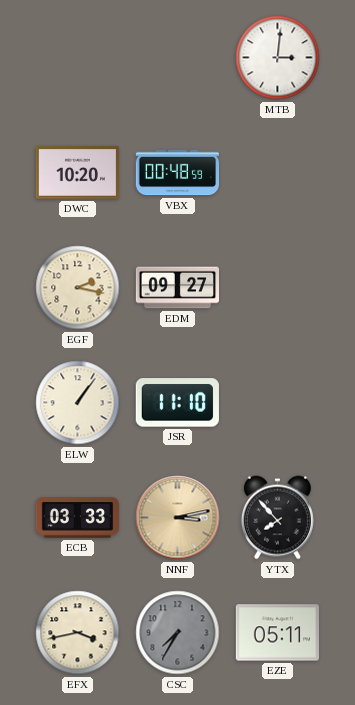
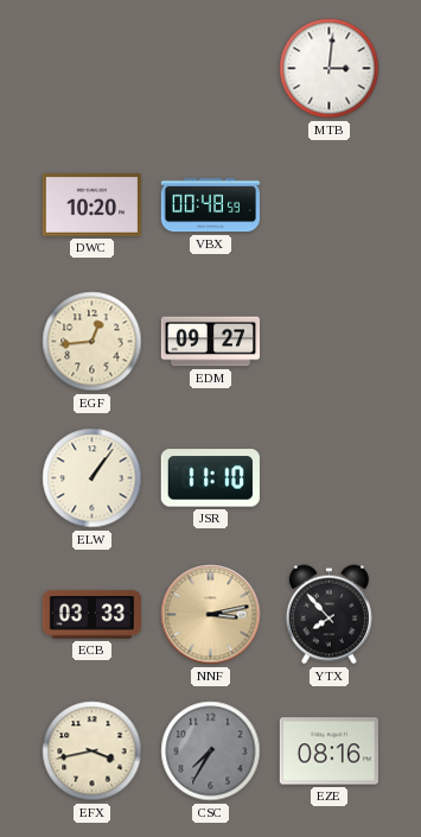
EGF: 2:17 -> 12:44
EZE: 05:11 -> 08:16
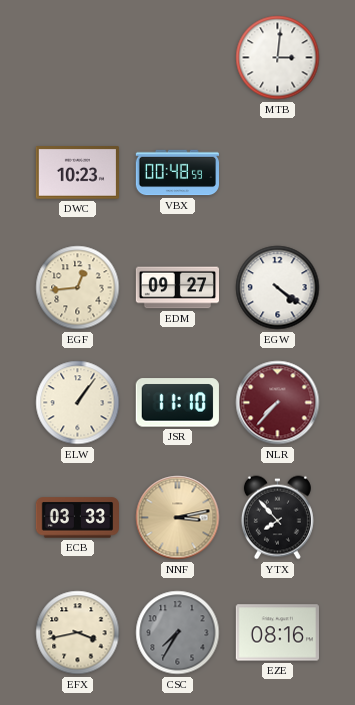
DWC: 10:20 -> 10:23
EGW: none -> 4:21
NLR: none -> 7:37
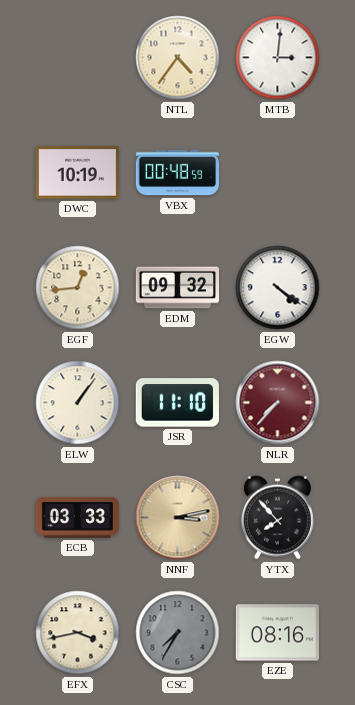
NTL: none -> 4:36
DWC: 10:23 -> 10:19
EDM: 09:27 -> 09:32
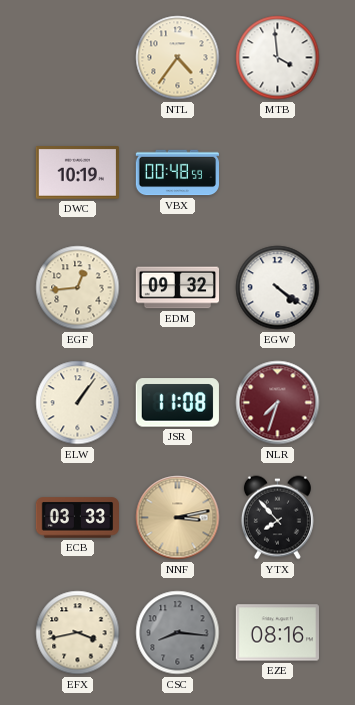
MTB: 3:01 -> 3:59
JSR: 11:10 -> 11:08
NLR: 7:37 -> 7:33
CSC: 7:35 -> 8:16
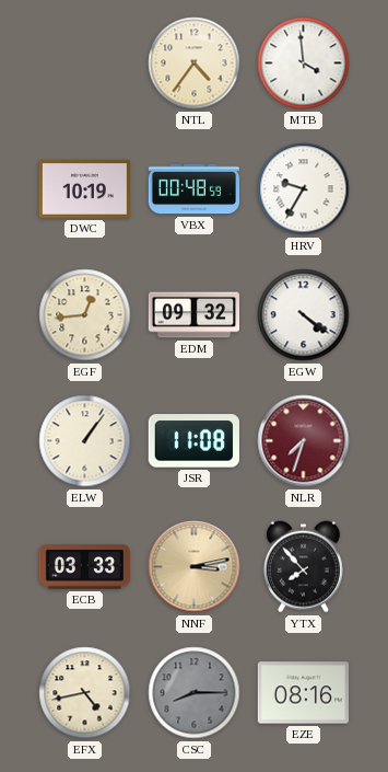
HRV: none -> 9:35
EFX: 3:43 -> 4:43
CSC: 8:16 -> 8:15
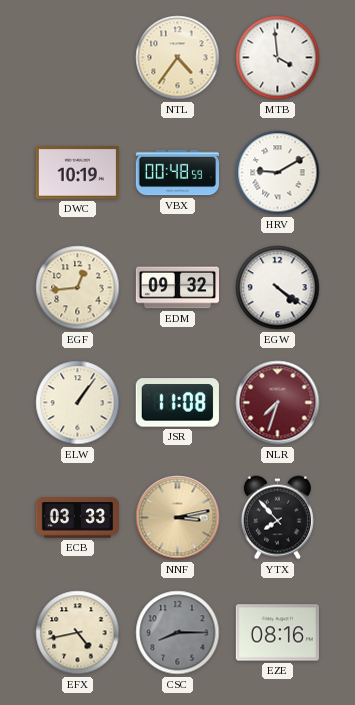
HRV: 9:35 -> 9:10
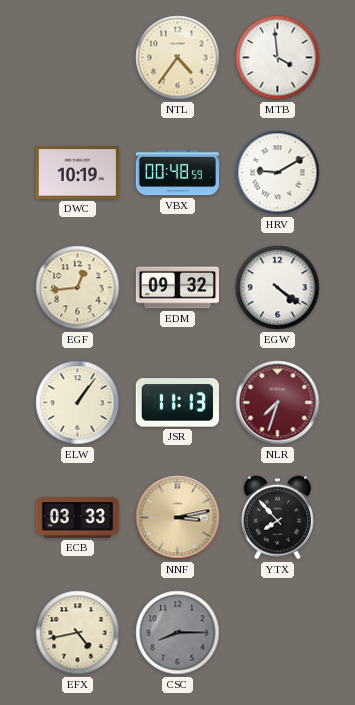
JSR: 11:08 -> 11:13
EZE: 08:16 -> none
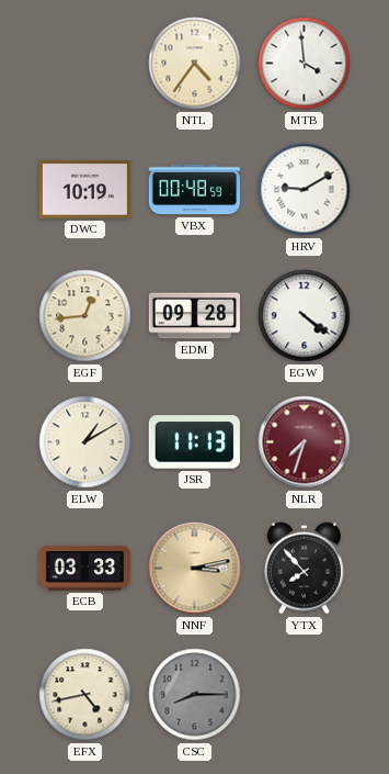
EDM: 09:32 -> 09:28
ELW: 1:06 -> 1:10
